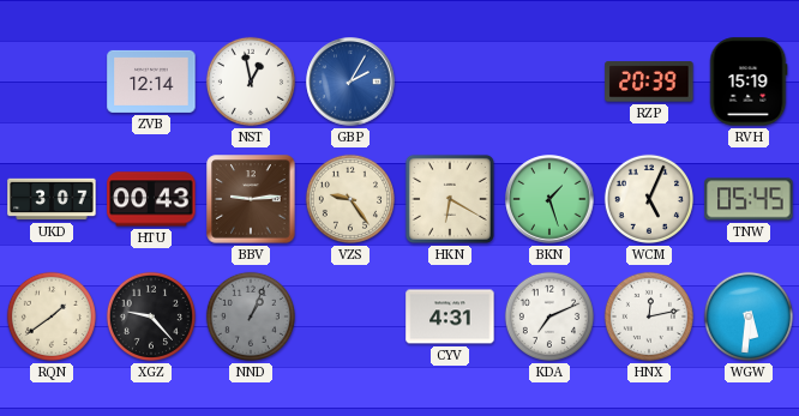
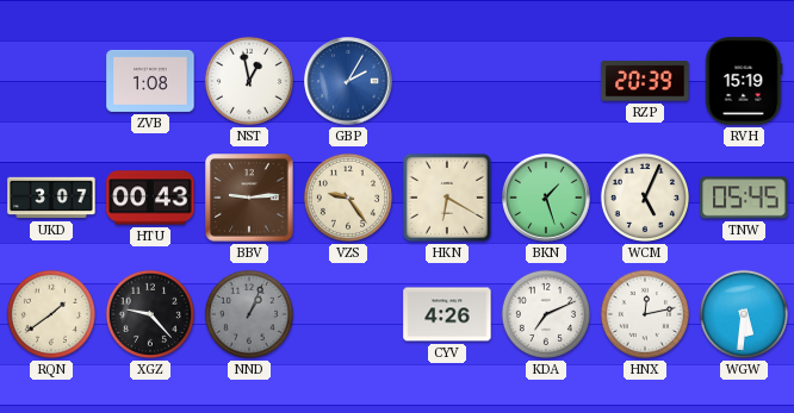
ZVB: 12:14 -> 1:08
CYV: 4:31 -> 4:26
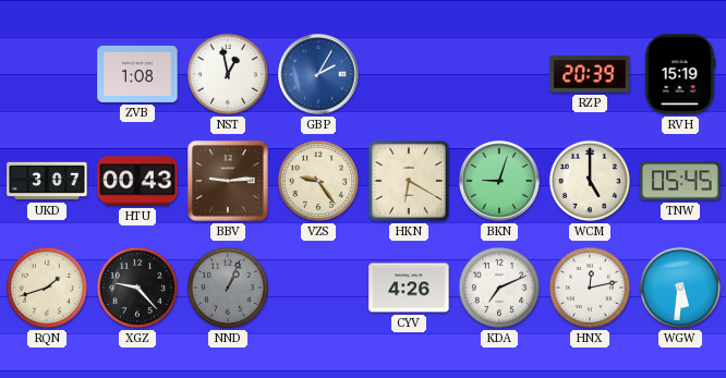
BKN: 1:27 -> 9:03
WCM: 5:04 -> 5:00
RQN: 1:39 -> 1:42
